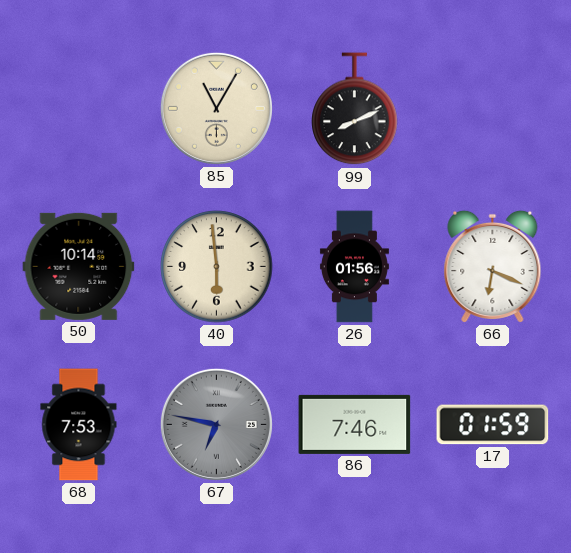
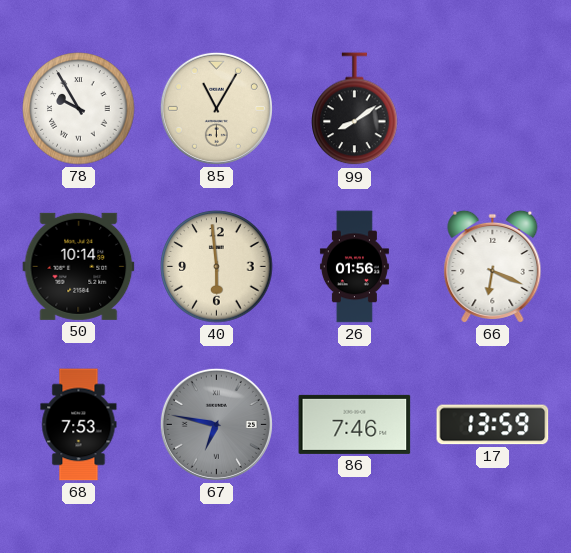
78: none -> 9:55
99: 8:11 -> 8:09
17: 01:59 -> 13:59
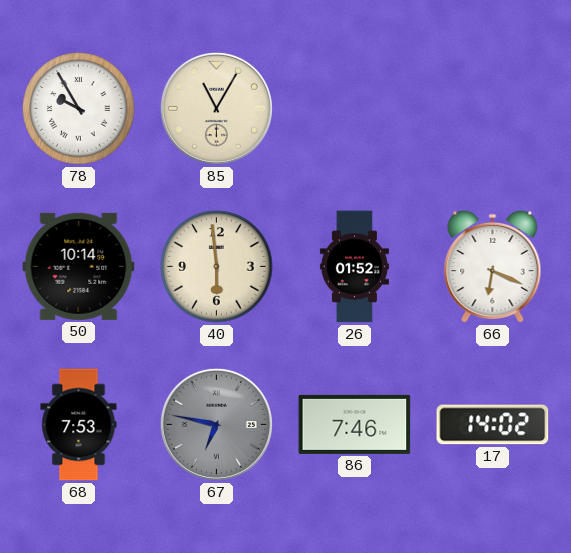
99: 8:09 -> none
26: 01:56 -> 01:52
17: 13:59 -> 14:02
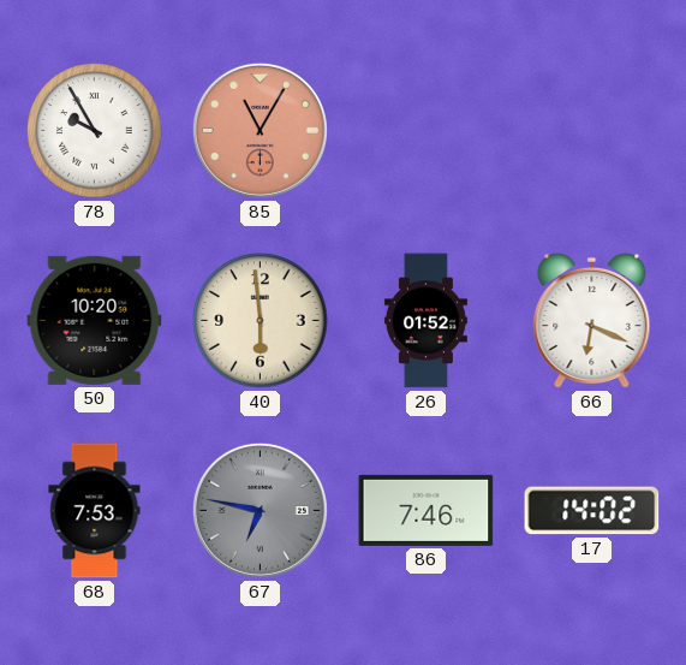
85 dial: cream -> salmon
50: 10:14 -> 10:20
